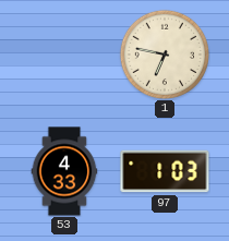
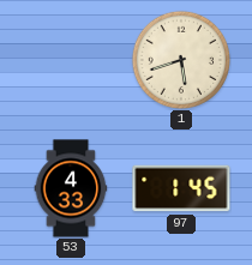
1: 6:47 -> 5:42
97: 1:03 -> 1:45
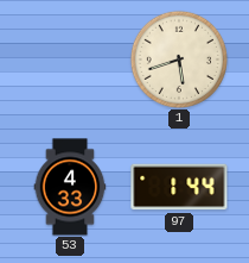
97: 1:45 -> 1:44
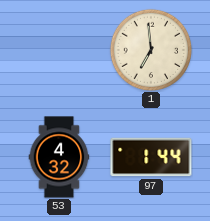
1: 5:42 -> 6:59
53: 4:33 -> 4:32
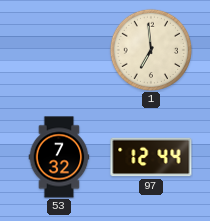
53: 4:32 -> 7:32
97: 1:44 -> 12:44
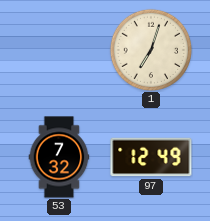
1: 6:59 -> 7:03
97: 12:44 -> 12:49
